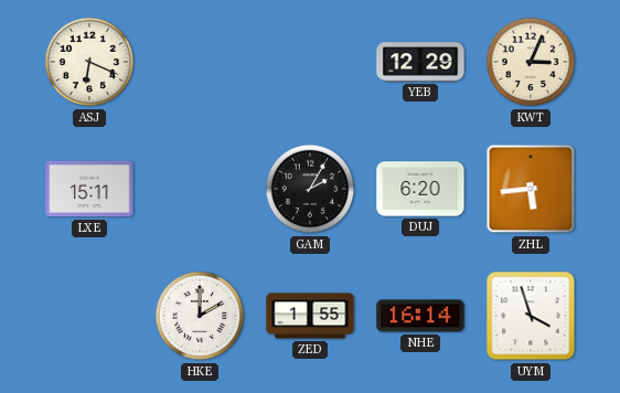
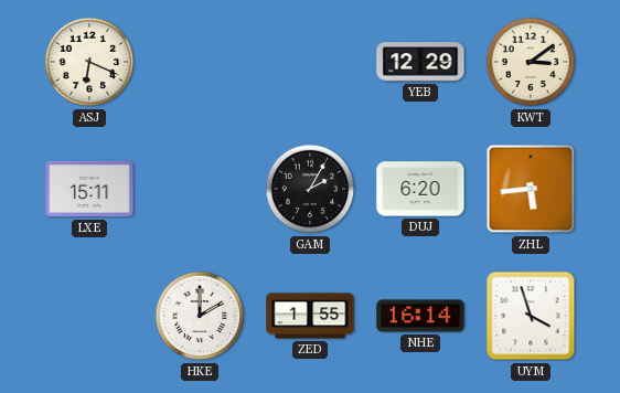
KWT: 3:04 -> 3:09
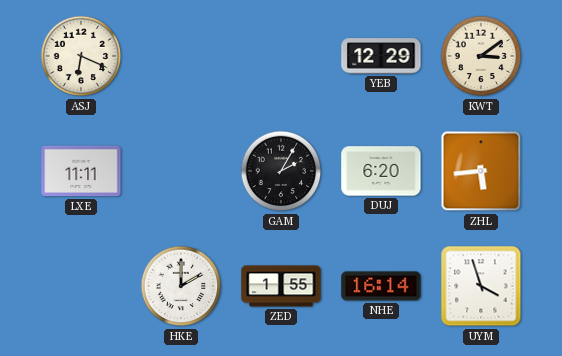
LXE: 15:11 -> 11:11
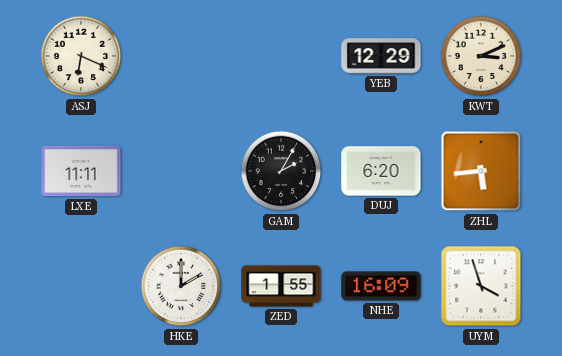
KWT: 3:09 -> 3:11
NHE: 16:14 -> 16:09
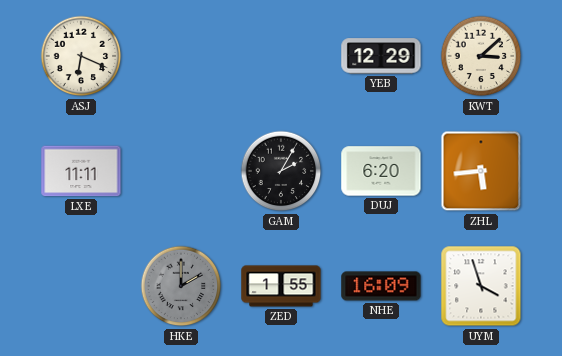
KWT: 3:11 -> 3:08
HKE dial: white -> grey
